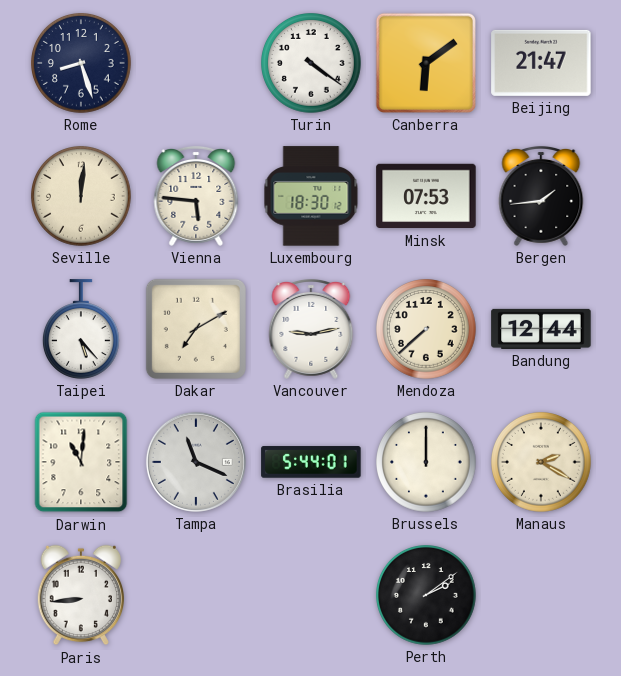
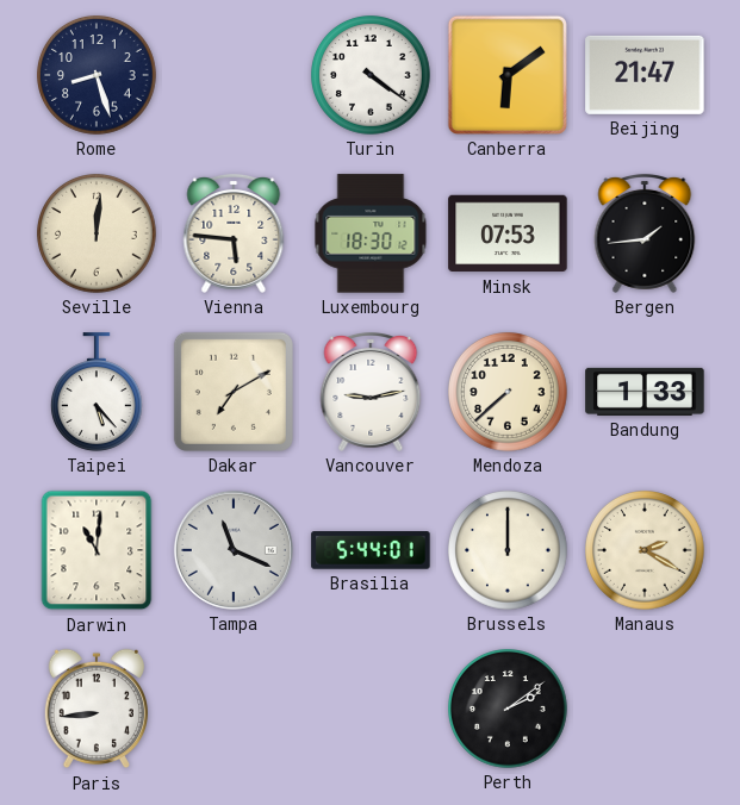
Bandung: 12:44 -> 1:33
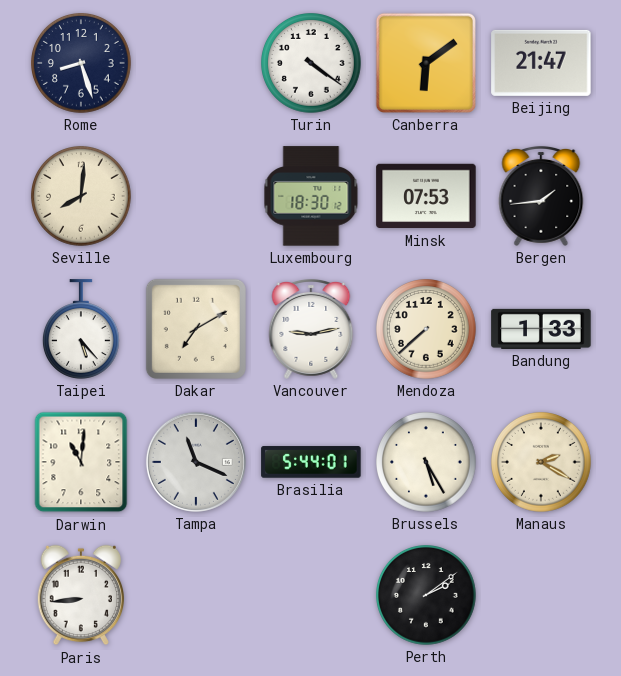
Seville: 12:01 -> 8:01
Vienna: 5:46 -> none
Brussels: 12:00 -> 5:25
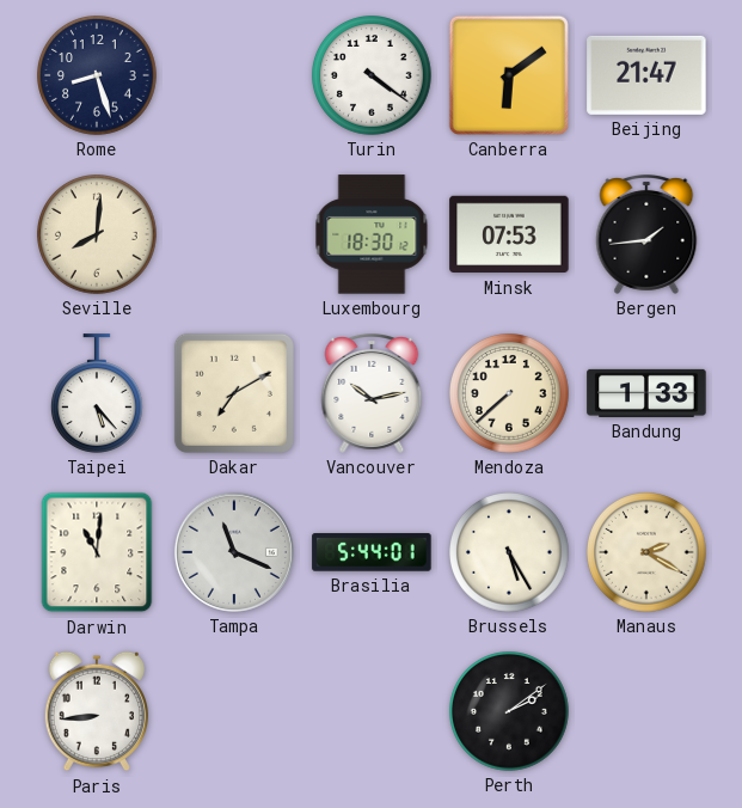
Vancouver: 9:13 -> 10:13
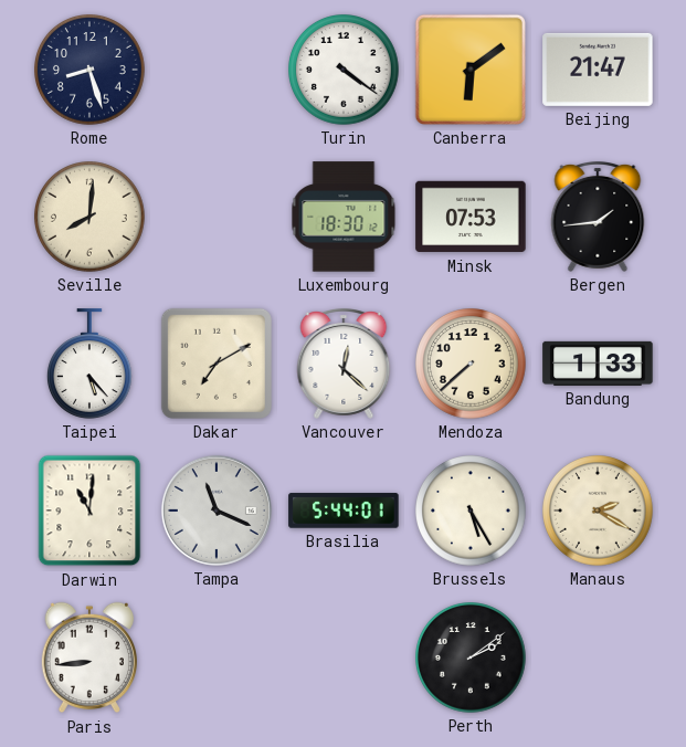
Vancouver: 10:13 -> 12:22
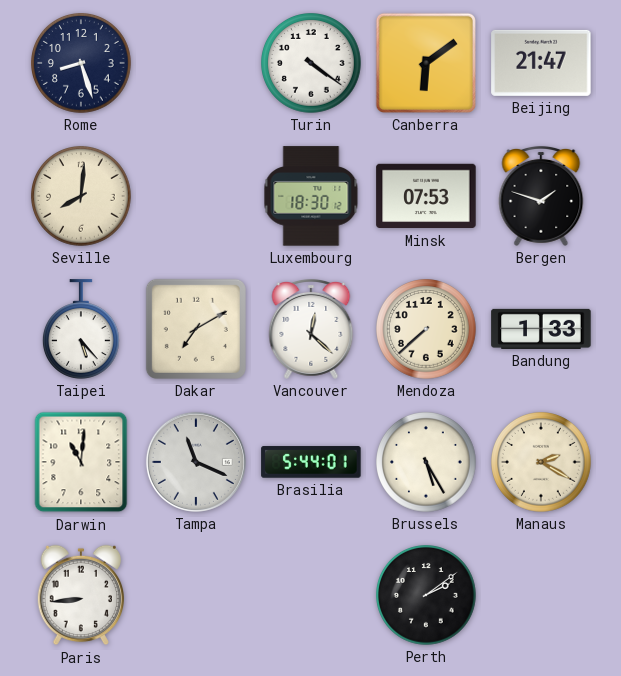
Bergen: 1:44 -> 1:48
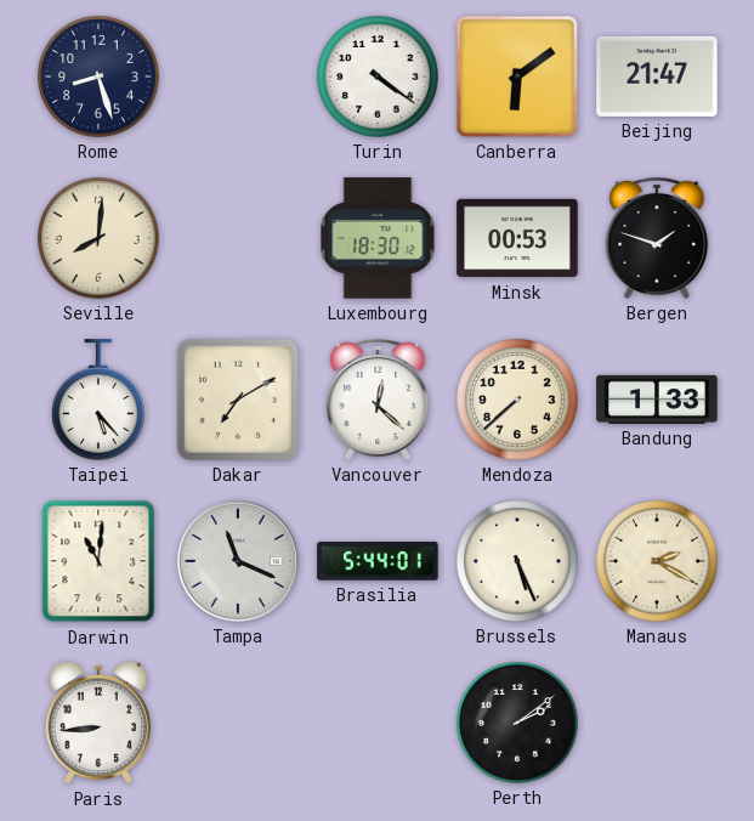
Minsk: 07:53 -> 00:53
Brussels: 5:25 -> 5:26
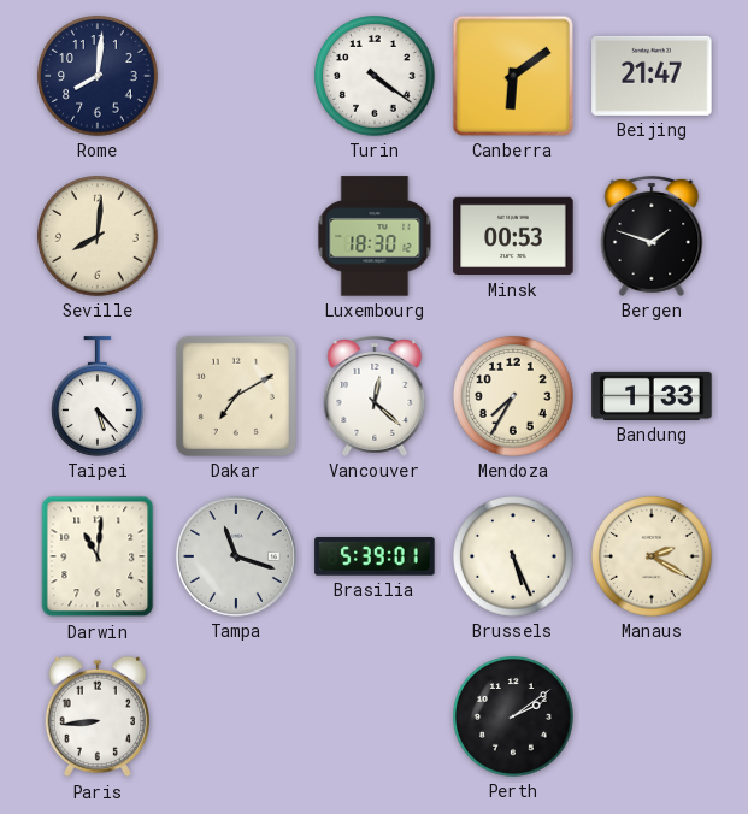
Rome: 8:27 -> 8:01
Mendoza: 7:38 -> 7:35
Tampa: 11:19 -> 11:18
Brasilia: 5:44 -> 5:39
